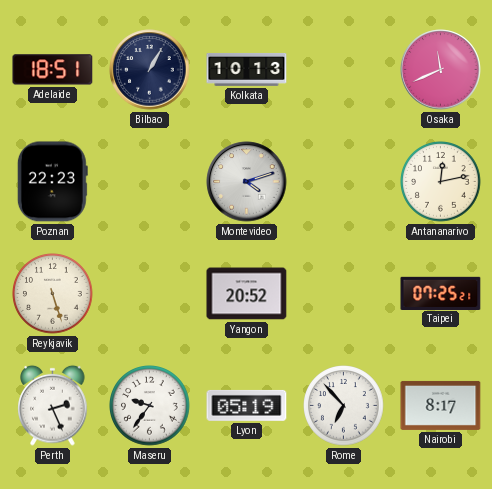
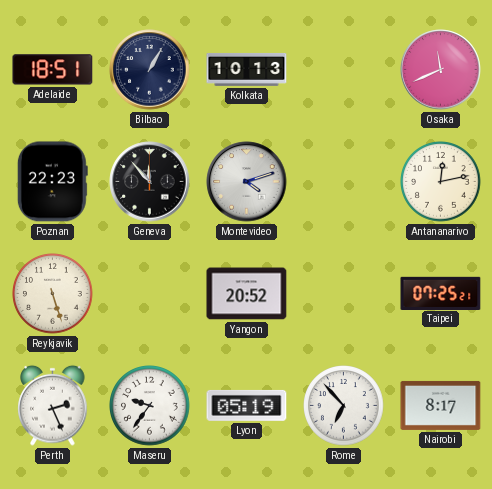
Geneva: none -> 11:53
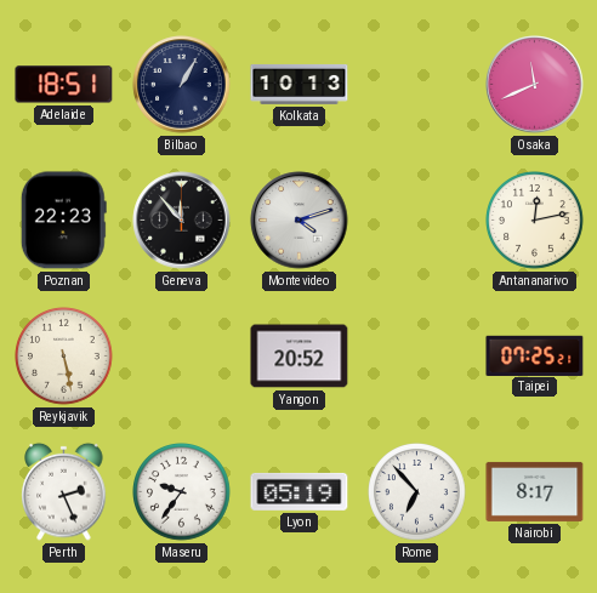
Reykjavik: 5:27 -> 5:28
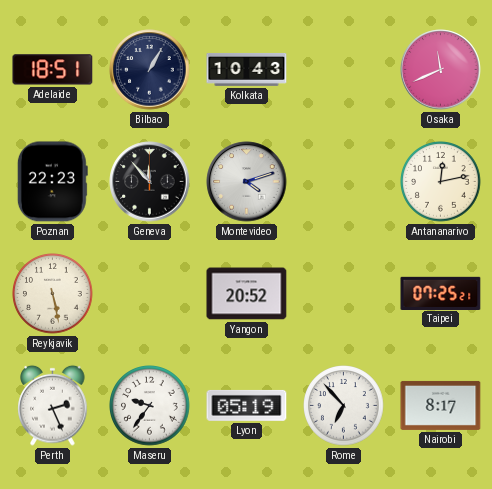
Kolkata: 10:13 -> 10:43
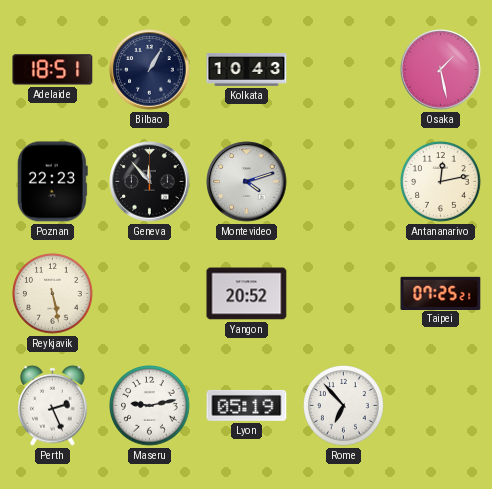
Osaka: 11:41 -> 1:28
Maseru: 9:36 -> 9:13
Nairobi: 8:17 -> none
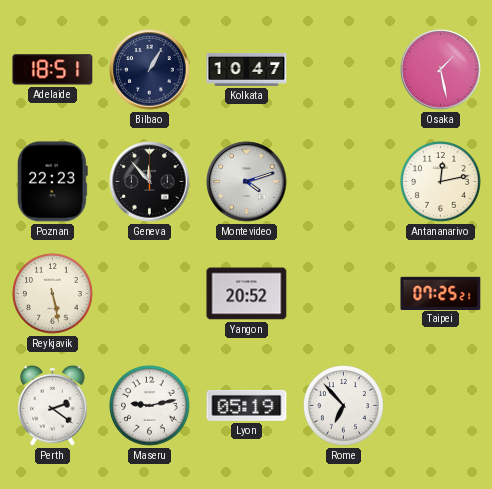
Kolkata: 10:43 -> 10:47
Perth: 2:26 -> 2:21
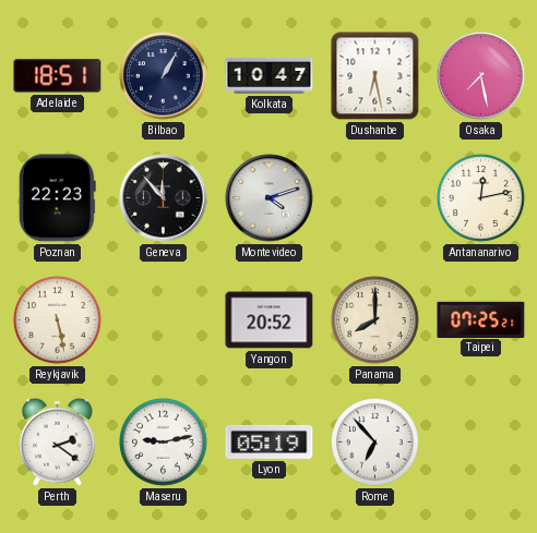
Dushanbe: none -> 6:28
Osaka: 1:28 -> 7:28
Panama: none -> 8:00
